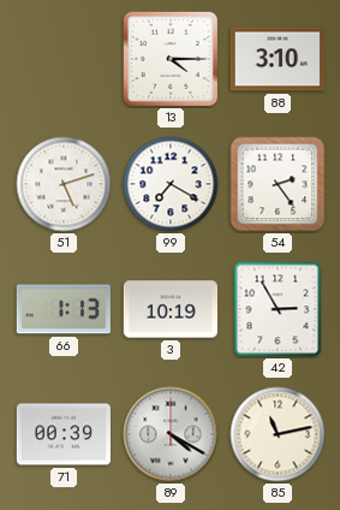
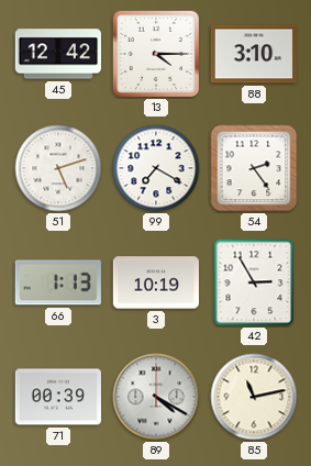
45: none -> 12:42
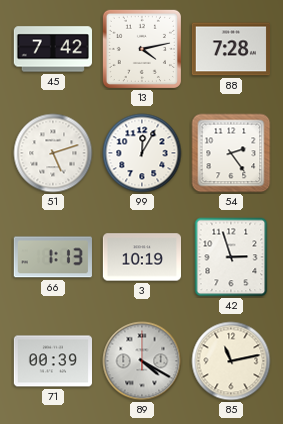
45: 12:42 -> 7:42
13: 4:15 -> 4:13
88: 3:10 -> 7:28
99: 7:20 -> 12:05
42: 2:55 -> 2:57
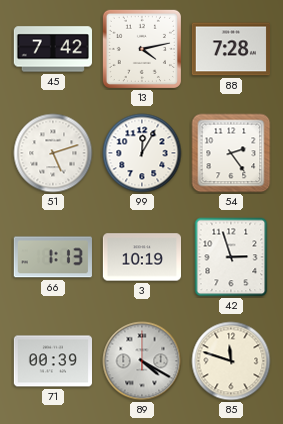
85: 11:13 -> 11:48
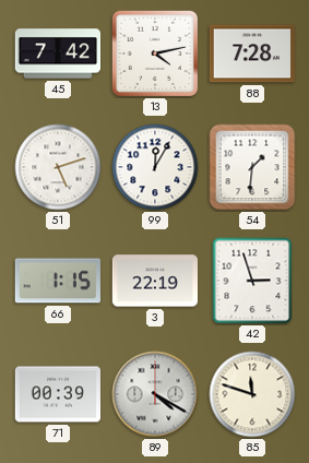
54: 2:24 -> 1:31
66: 1:13 -> 1:15
3: 10:19 -> 22:19
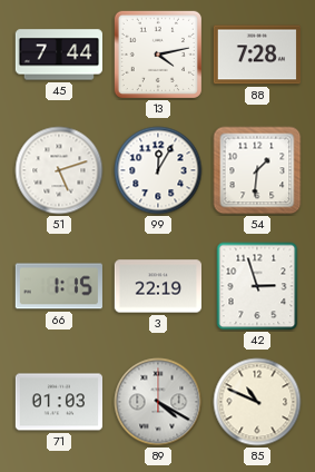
45: 7:42 -> 7:44
71: 00:39 -> 01:03
85: 11:48 -> 10:49
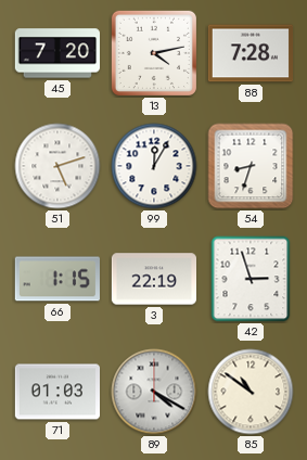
45: 7:44 -> 7:20
54: 1:31 -> 8:33
85: 10:49 -> 10:51
